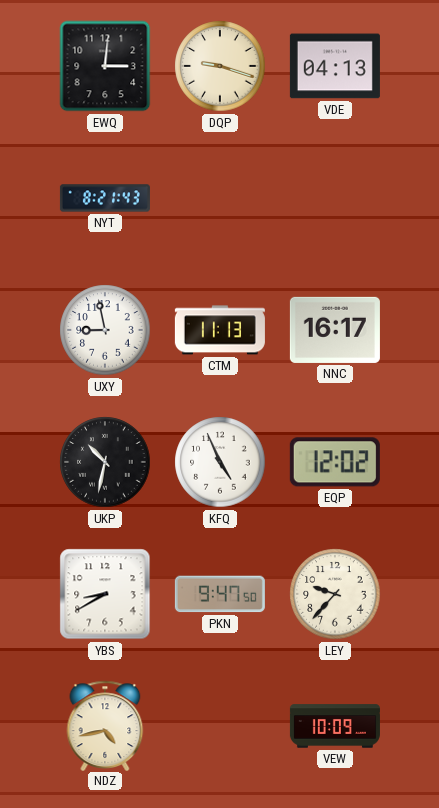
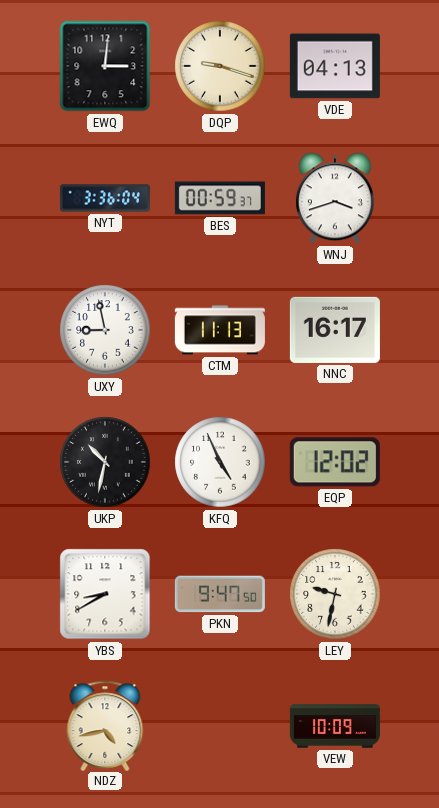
NYT: 8:21 -> 3:36
BES: none -> 00:59
WNJ: none -> 3:42
LEY: 9:37 -> 9:32
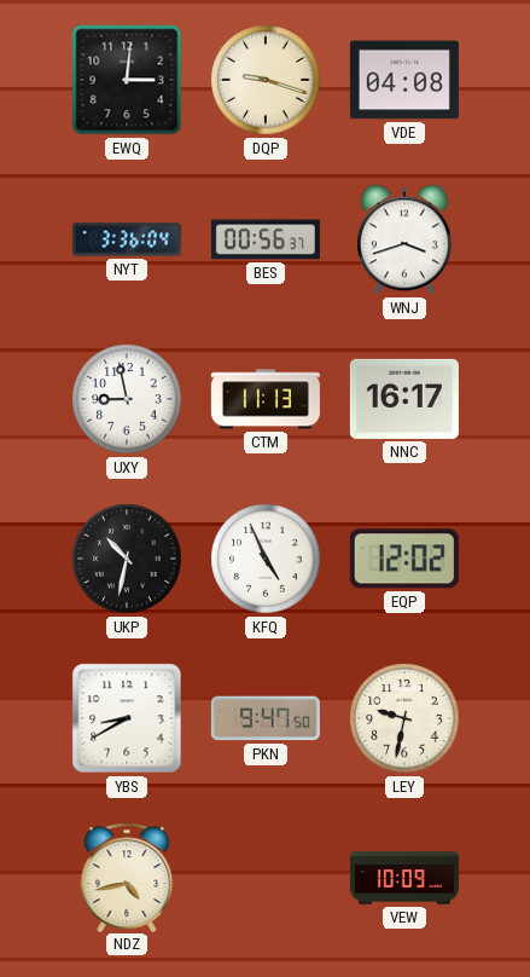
VDE: 04:13 -> 04:08
BES: 00:59 -> 00:56
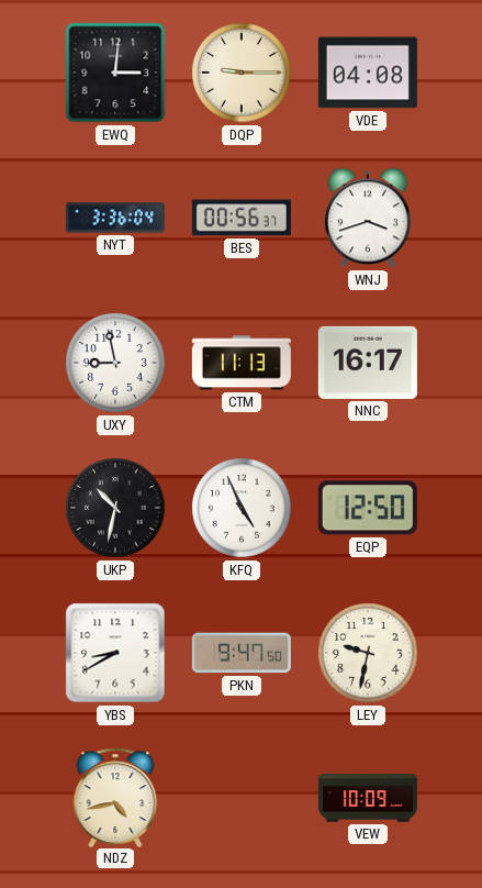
DQP: 9:18 -> 9:15
EQP: 12:02 -> 12:50
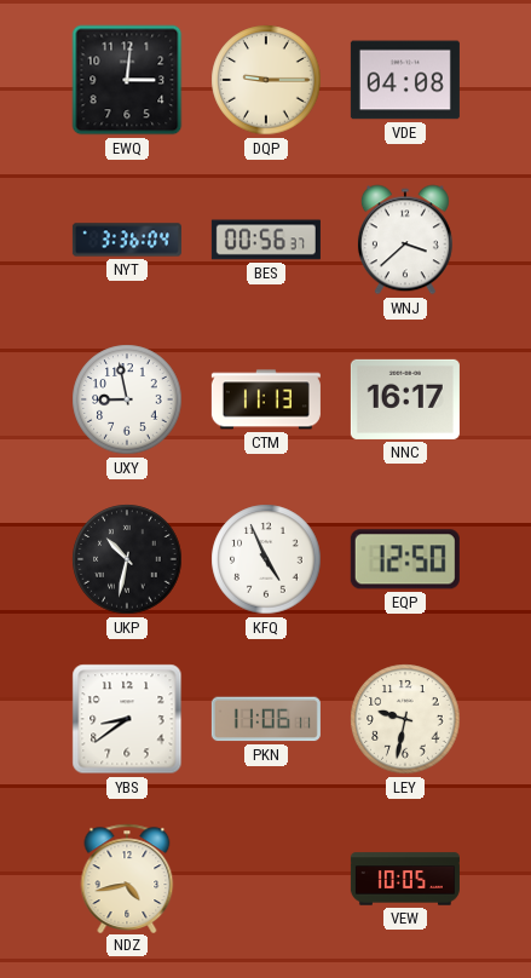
WNJ: 3:42 -> 3:38
YBS: 8:40 -> 8:39
PKN: 9:47 -> 11:06
VEW: 10:09 -> 10:05
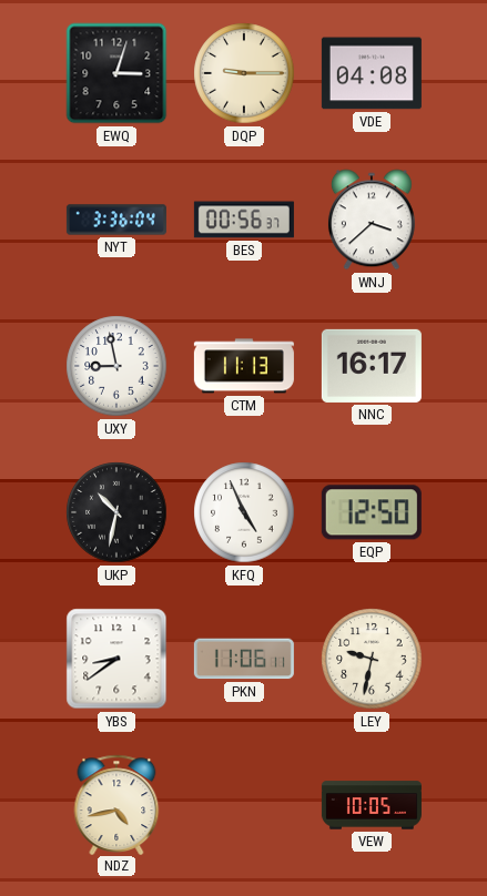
EWQ: 3:01 -> 3:03
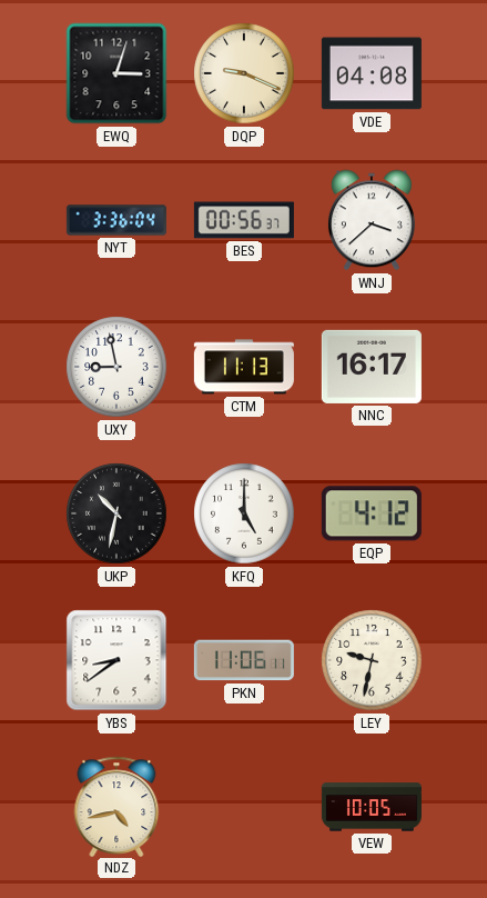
DQP: 9:15 -> 9:19
KFQ: 4:56 -> 5:00
EQP: 12:50 -> 4:12
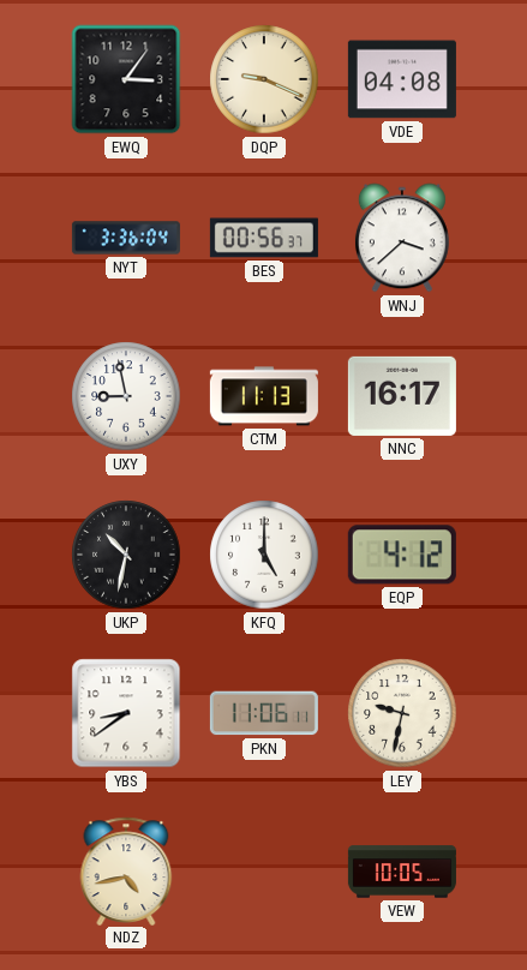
EWQ: 3:03 -> 3:06
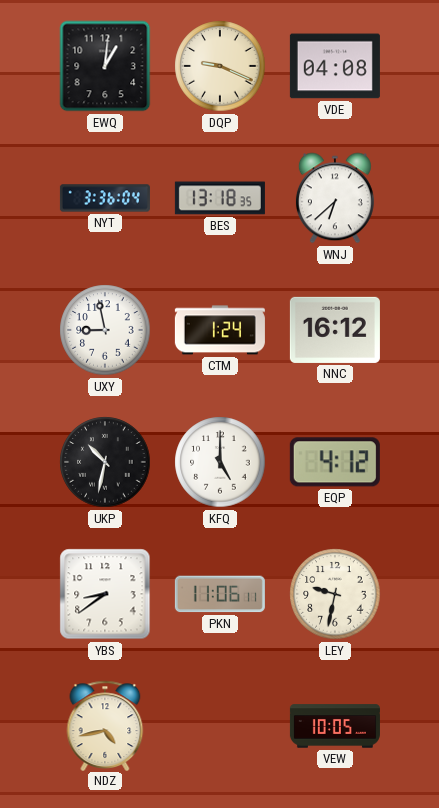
EWQ: 3:06 -> 1:01
BES: 00:56 -> 13:18
WNJ: 3:38 -> 6:38
CTM: 11:13 -> 1:24
NNC: 16:17 -> 16:12
